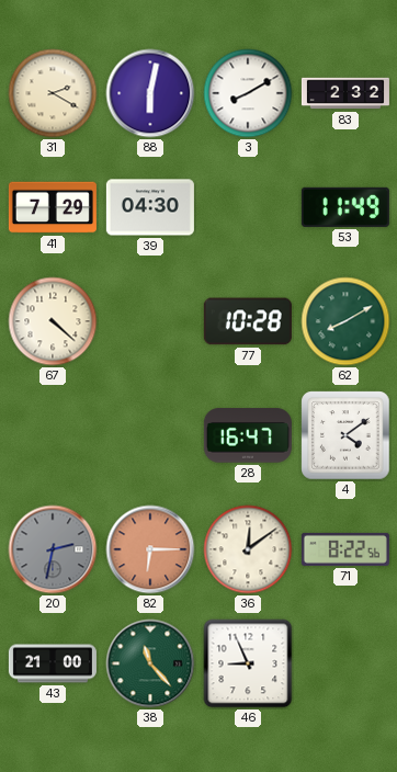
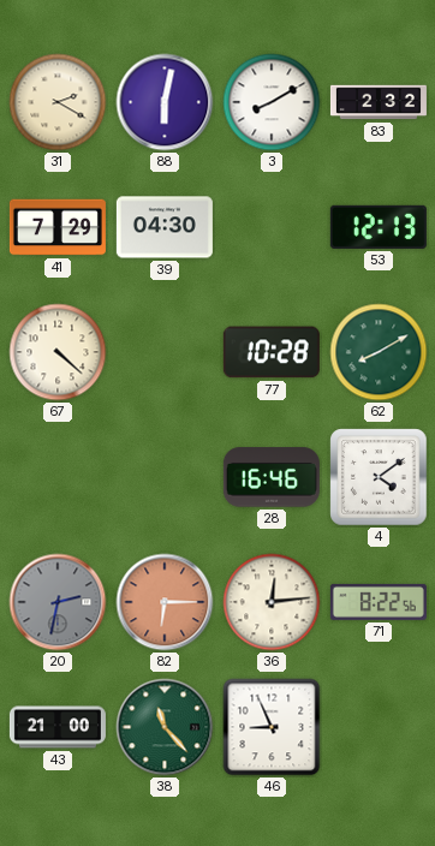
53: 11:49 -> 12:13
28: 16:47 -> 16:46
36: 12:09 -> 12:14
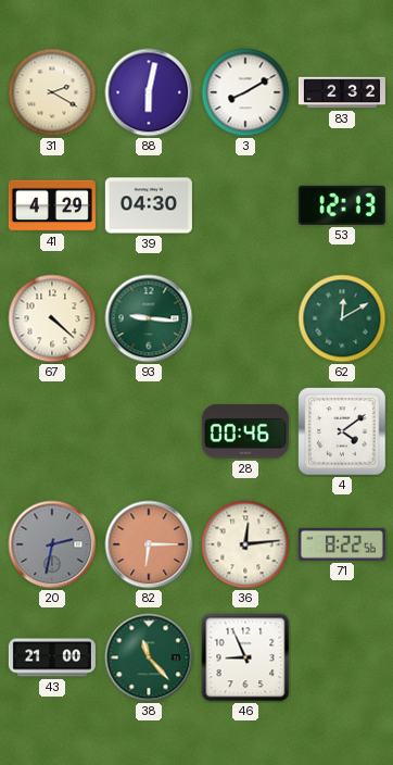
41: 7:29 -> 4:29
93: none -> 9:16
77: 10:28 -> none
62: 8:10 -> 12:10
28: 16:46 -> 00:46
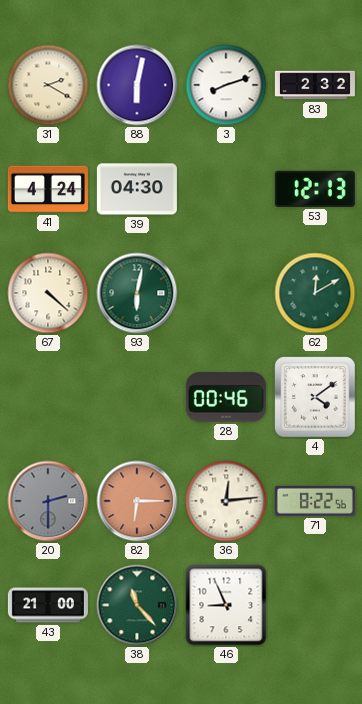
3: 8:10 -> 8:12
41: 4:29 -> 4:24
93: 9:16 -> 6:02
20: 2:32 -> 2:30
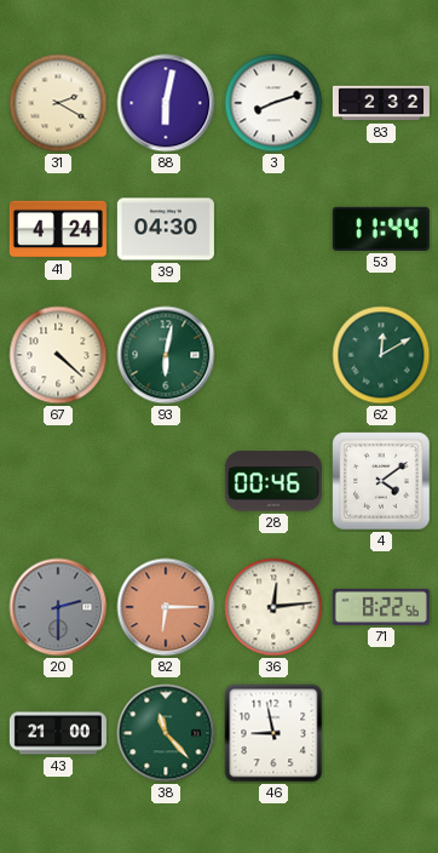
53: 12:13 -> 11:44
46: 8:56 -> 8:58
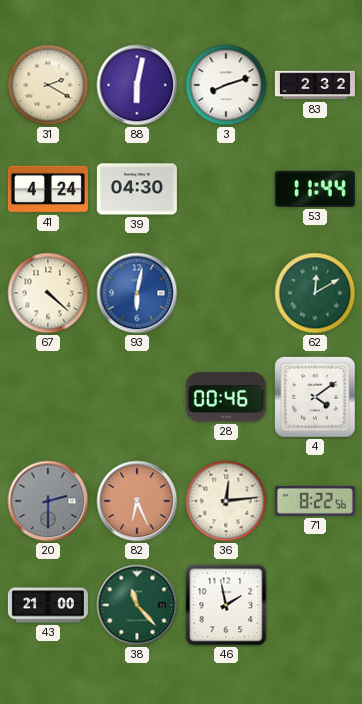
93 dial: green -> blue
82: 6:15 -> 6:26
46: 8:58 -> 1:58
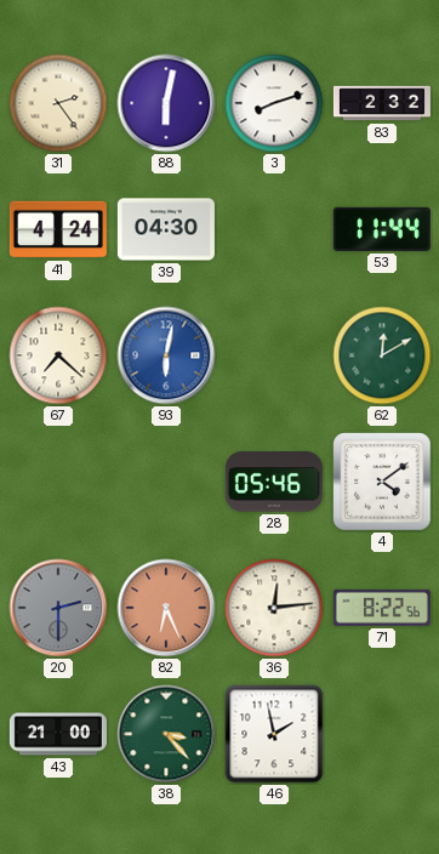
31: 2:20 -> 2:24
67: 4:22 -> 7:22
28: 00:46 -> 05:46
38: 11:23 -> 3:23
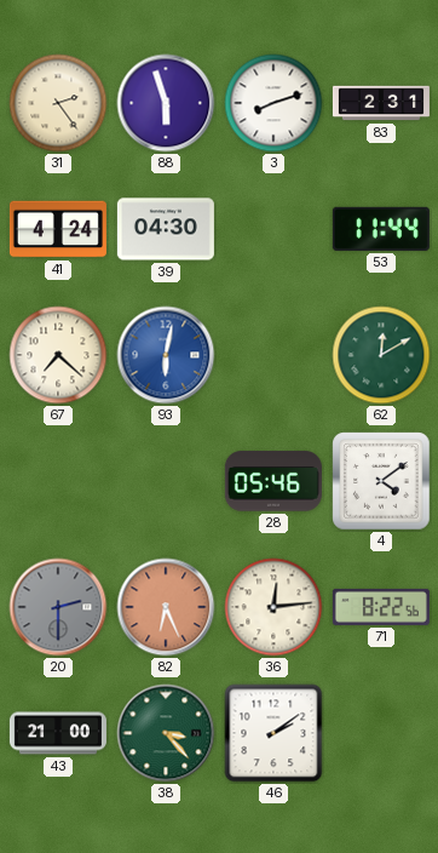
88: 6:02 -> 5:57
83: 2:32 -> 2:31
46: 1:58 -> 2:09
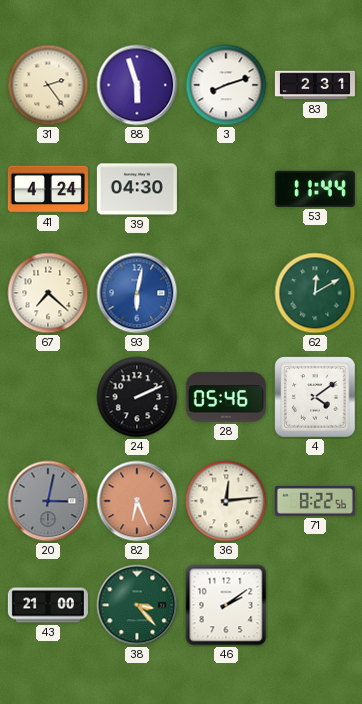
24: none -> 2:11
20: 2:30 -> 3:02
